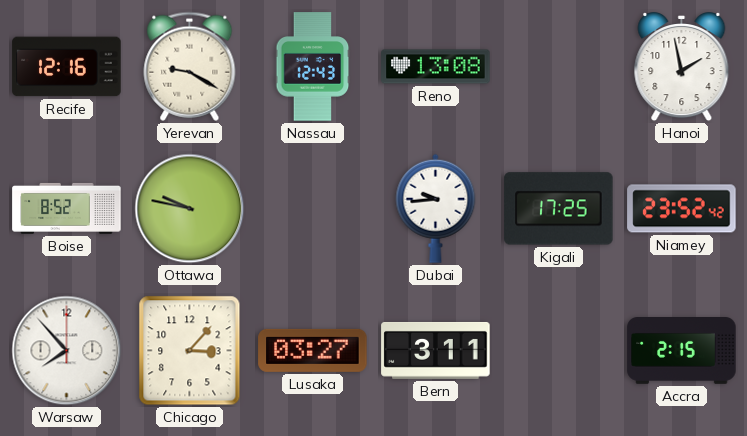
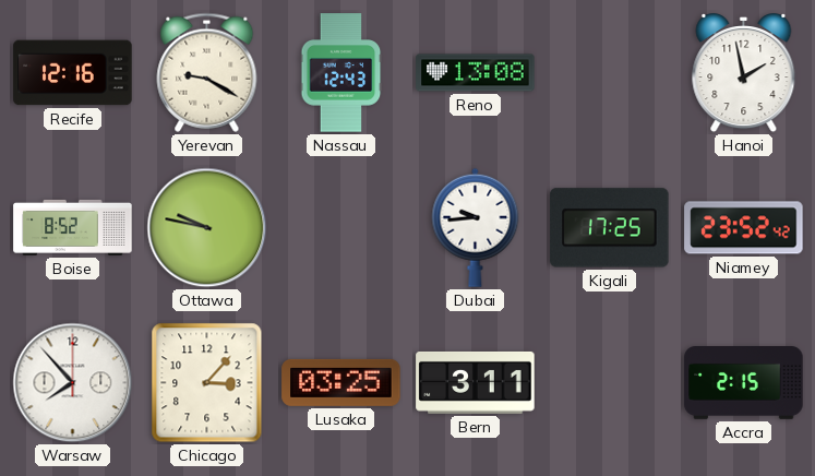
Lusaka: 03:27 -> 03:25
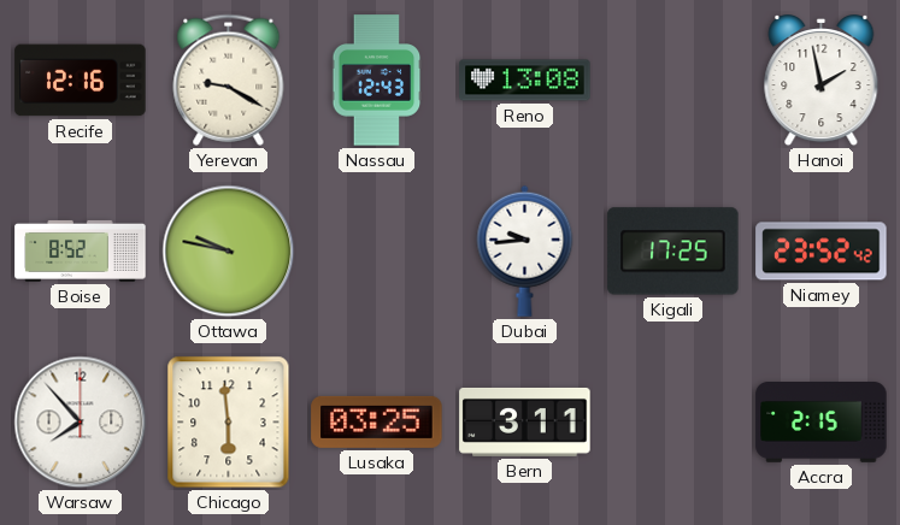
Chicago: 3:07 -> 5:59
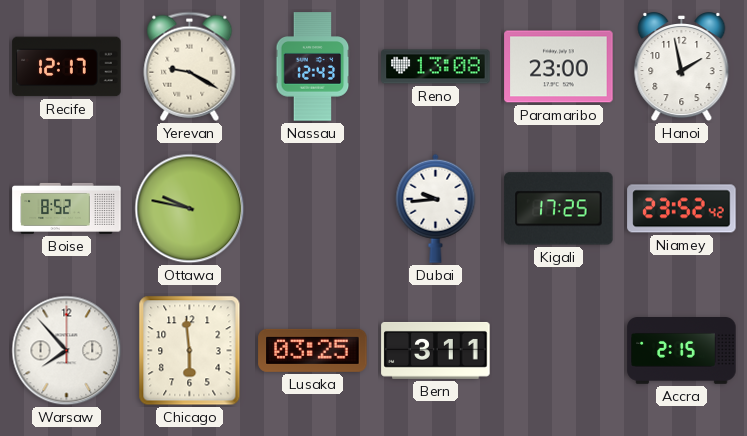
Recife: 12:16 -> 12:17
Paramaribo: none -> 23:00
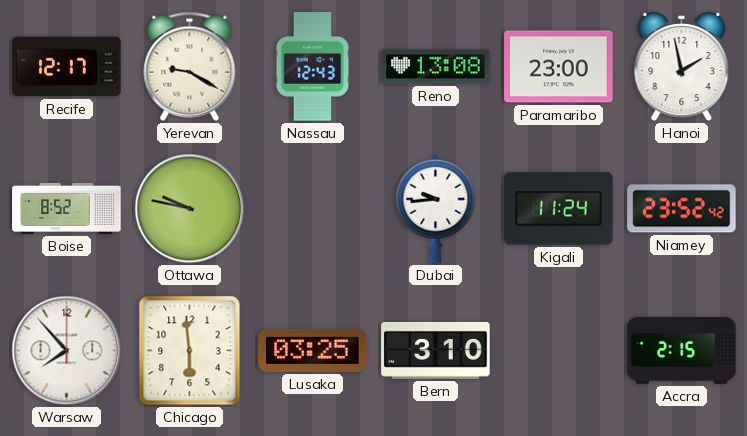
Kigali: 17:25 -> 11:24
Bern: 3:11 -> 3:10
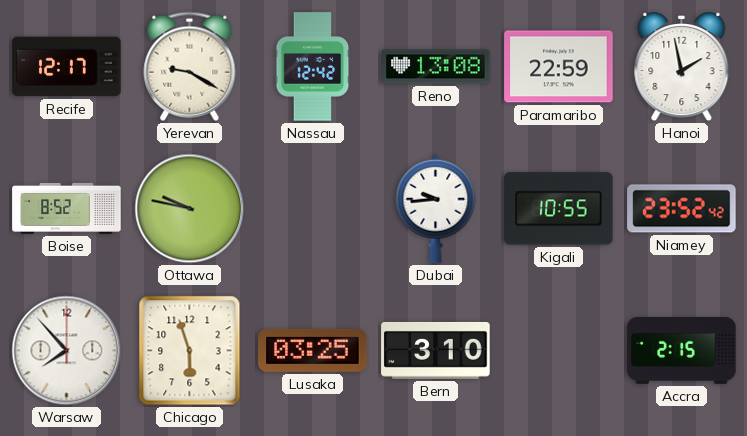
Nassau: 12:43 -> 12:42
Paramaribo: 23:00 -> 22:59
Kigali: 11:24 -> 10:55
Chicago: 5:59 -> 5:57
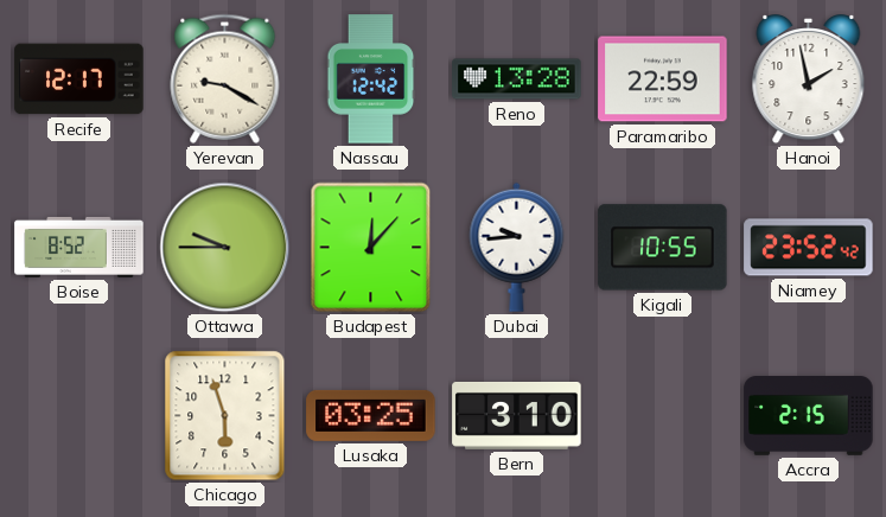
Reno: 13:08 -> 13:28
Ottawa: 9:47 -> 9:45
Budapest: none -> 12:07
Warsaw: 7:53 -> none
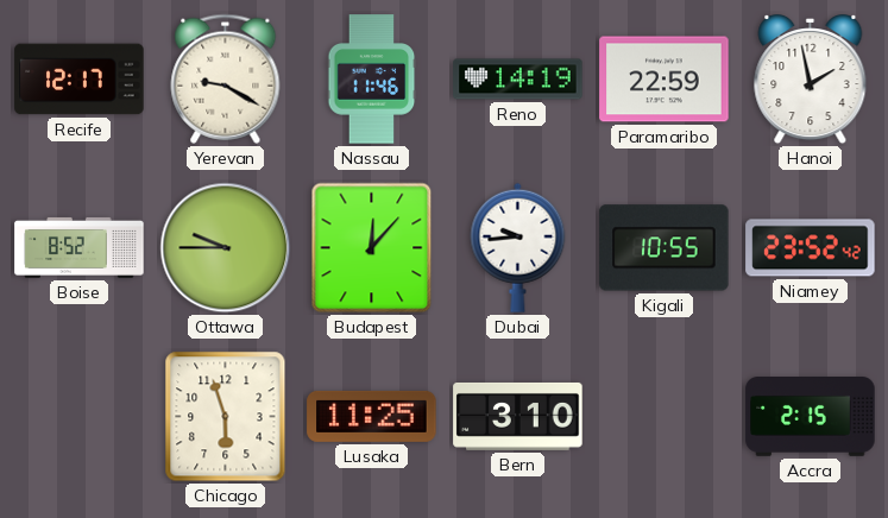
Nassau: 12:42 -> 11:46
Reno: 13:28 -> 14:19
Lusaka: 03:25 -> 11:25
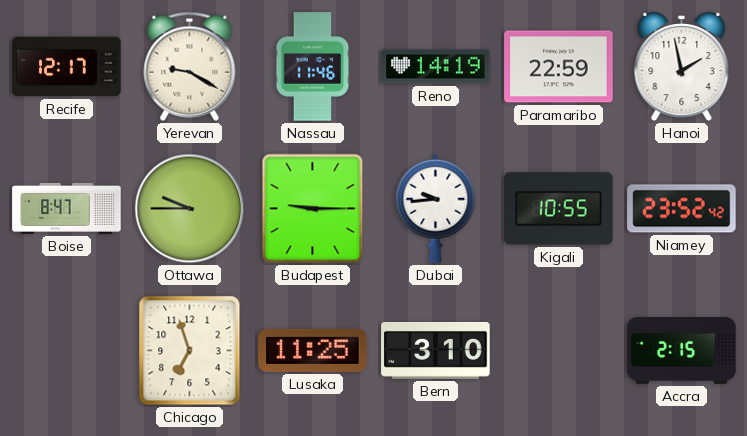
Boise: 8:52 -> 8:47
Budapest: 12:07 -> 9:15
Chicago: 5:57 -> 6:57
